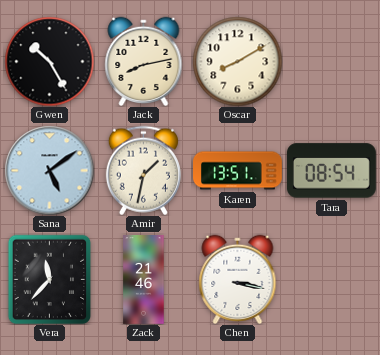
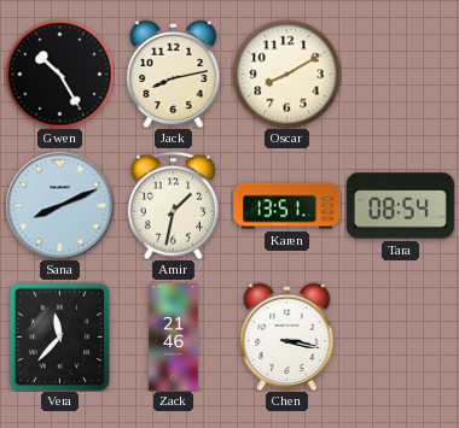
Sana: 5:09 -> 8:11
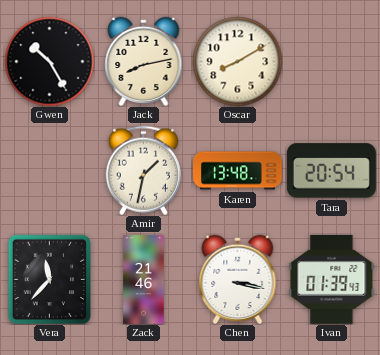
Sana: 8:11 -> none
Karen: 13:51 -> 13:48
Tara: 08:54 -> 20:54
Ivan: none -> 01:39
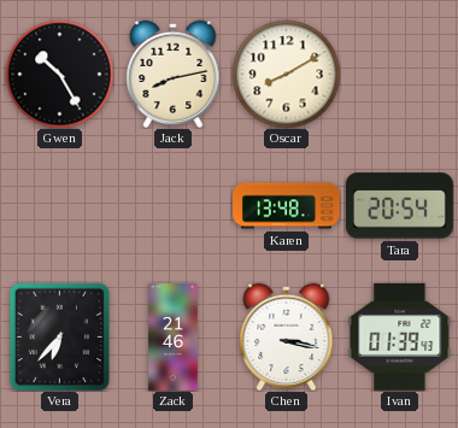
Amir: 1:32 -> none
Vera: 11:37 -> 6:37
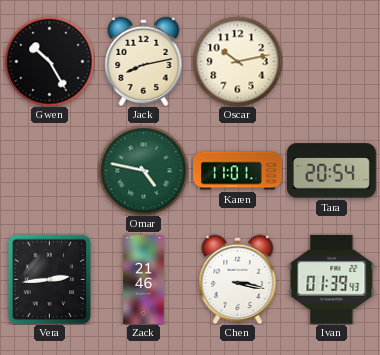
Oscar: 8:10 -> 10:13
Omar: none -> 4:47
Karen: 13:48 -> 11:01
Vera: 6:37 -> 2:44
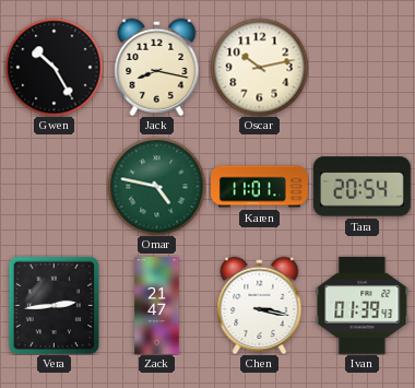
Jack: 8:13 -> 8:17
Zack: 21:46 -> 21:47
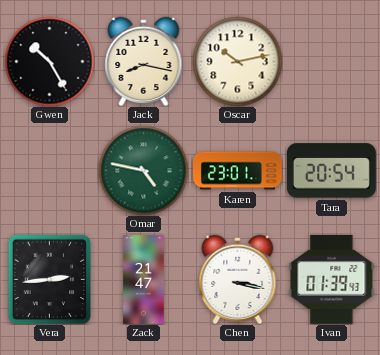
Karen: 11:01 -> 23:01
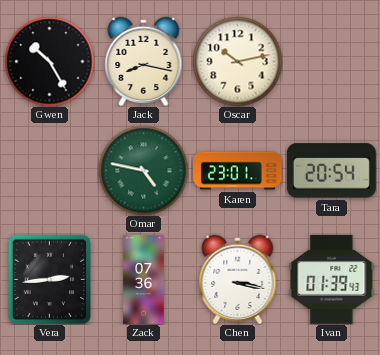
Zack: 21:47 -> 07:36
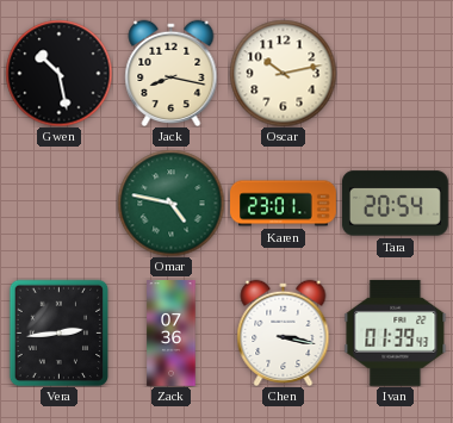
Gwen: 10:25 -> 10:28
